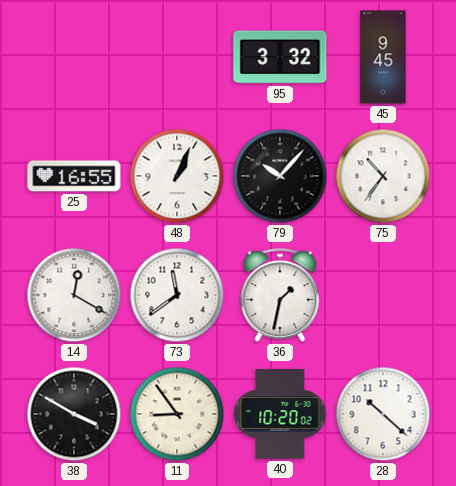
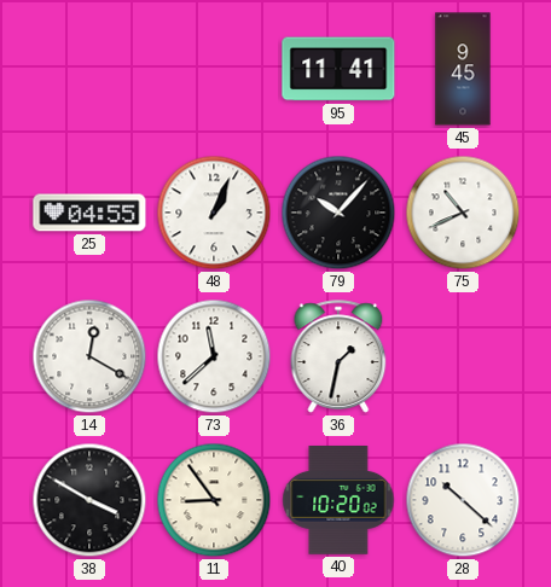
95: 3:32 -> 11:41
25: 16:55 -> 04:55
75: 10:36 -> 10:41
73: 11:39 -> 11:38
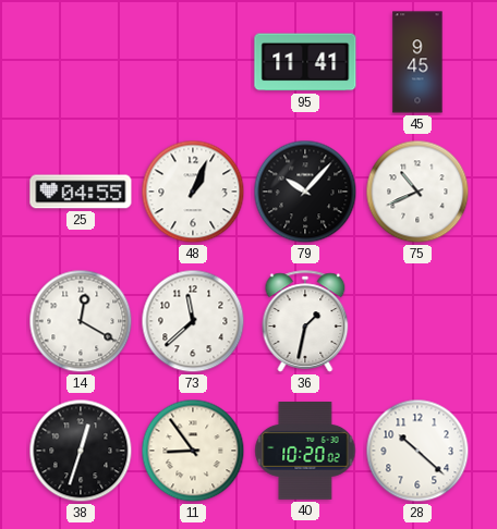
38: 3:50 -> 12:33
